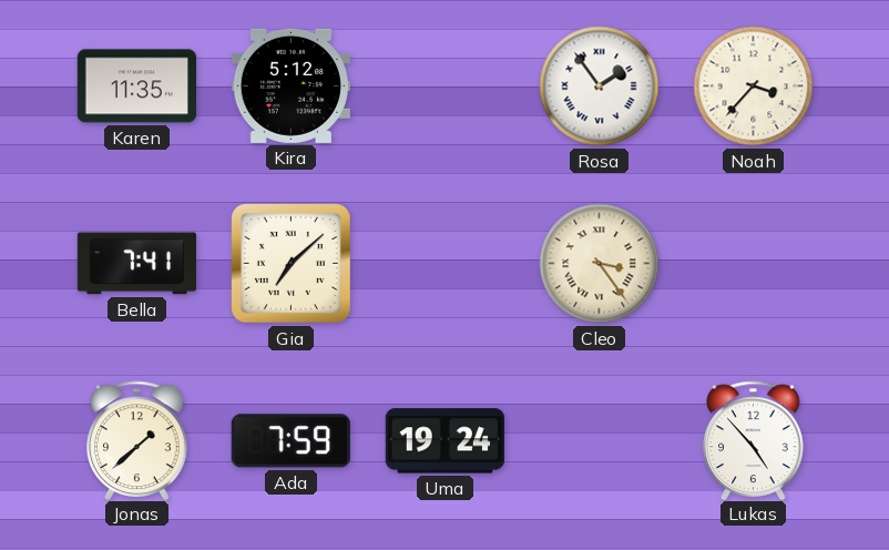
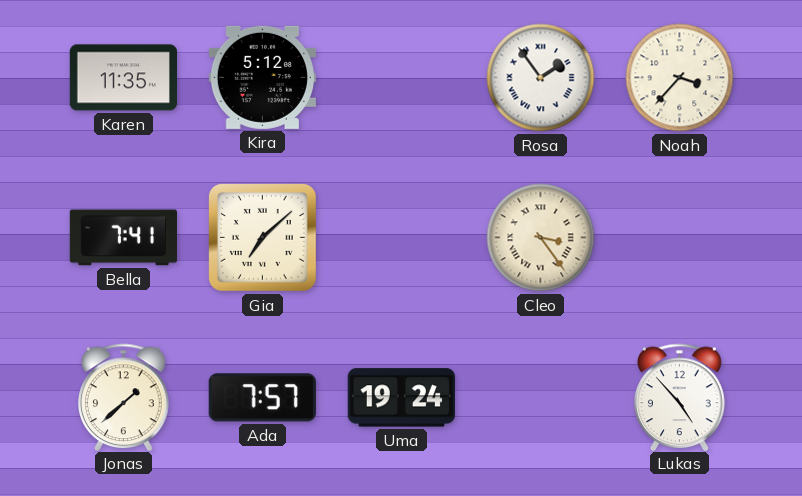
Ada: 7:59 -> 7:57
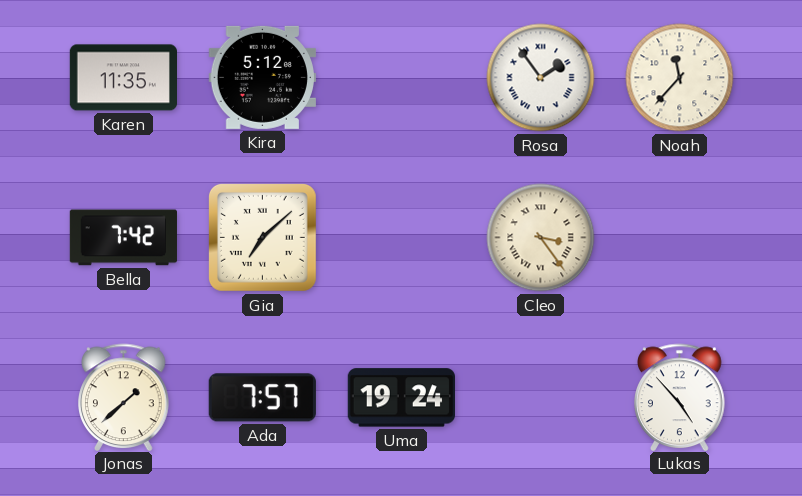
Noah: 3:37 -> 11:37
Bella: 7:41 -> 7:42
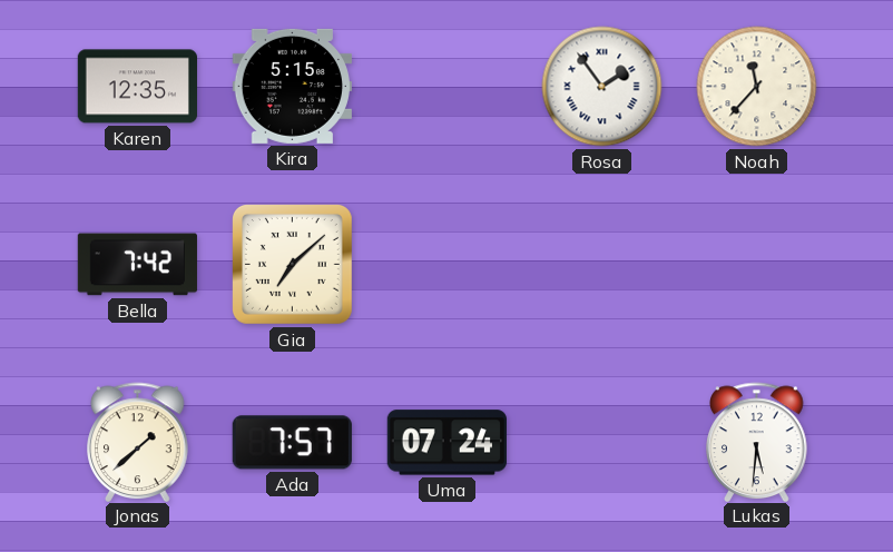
Karen: 11:35 -> 12:35
Kira: 5:12 -> 5:15
Cleo: 3:24 -> none
Uma: 19:24 -> 07:24
Lukas: 4:53 -> 5:31
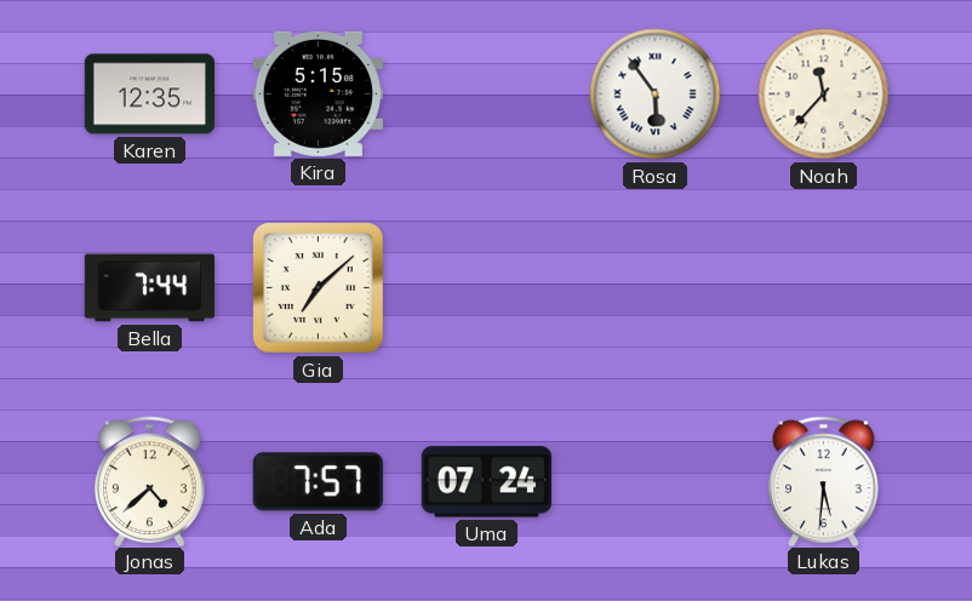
Rosa: 1:54 -> 5:54
Bella: 7:42 -> 7:44
Jonas: 1:38 -> 4:38
